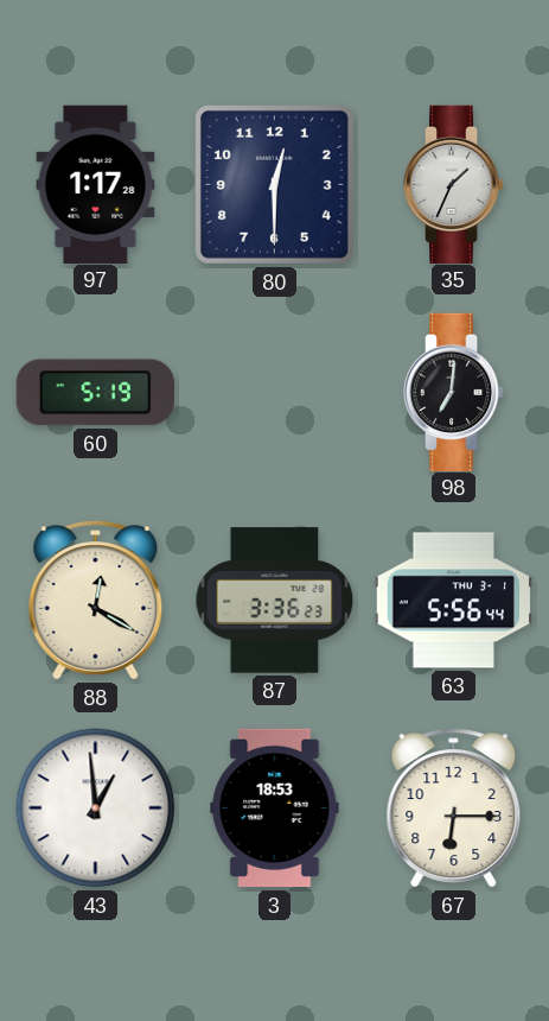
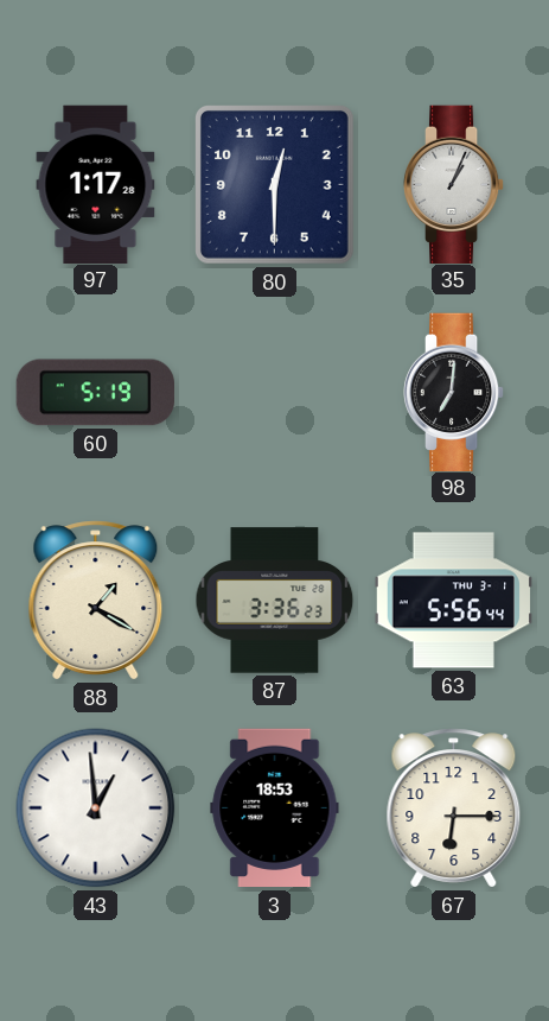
35: 1:34 -> 1:04
88: 12:20 -> 1:20
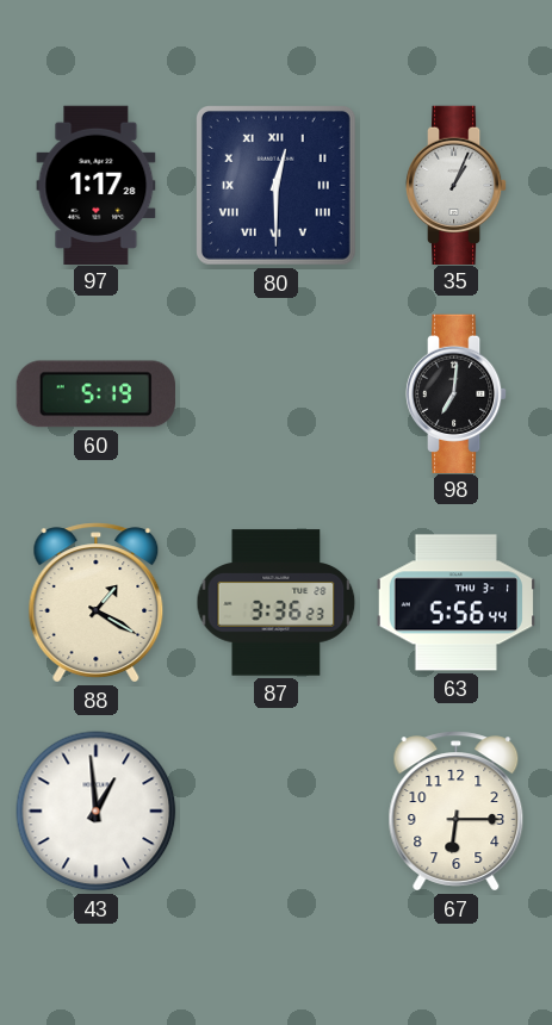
80 numerals: Arabic -> Roman
3: 18:53 -> none
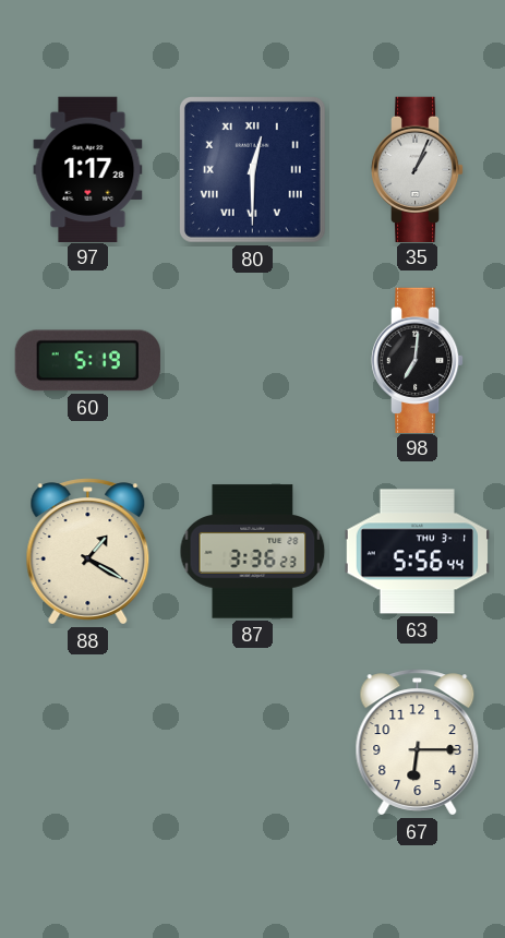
43: 12:59 -> none
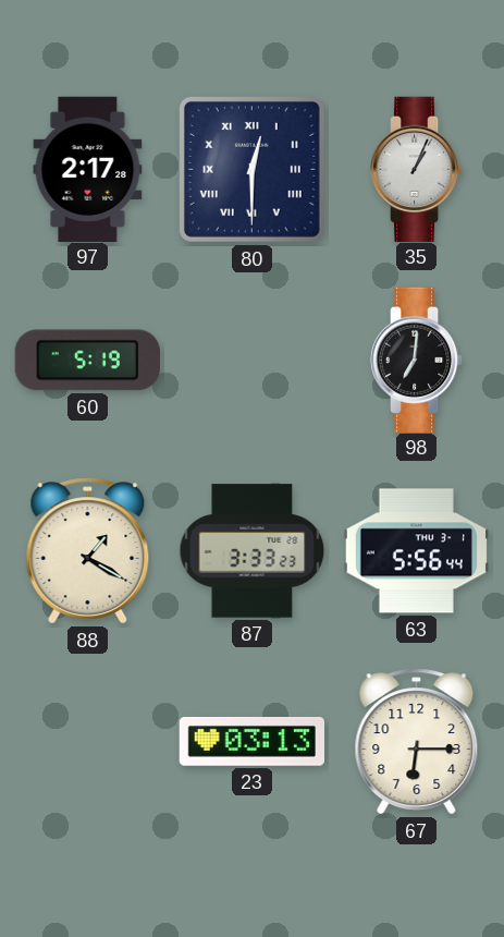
97: 1:17 -> 2:17
87: 3:36 -> 3:33
23: none -> 03:13
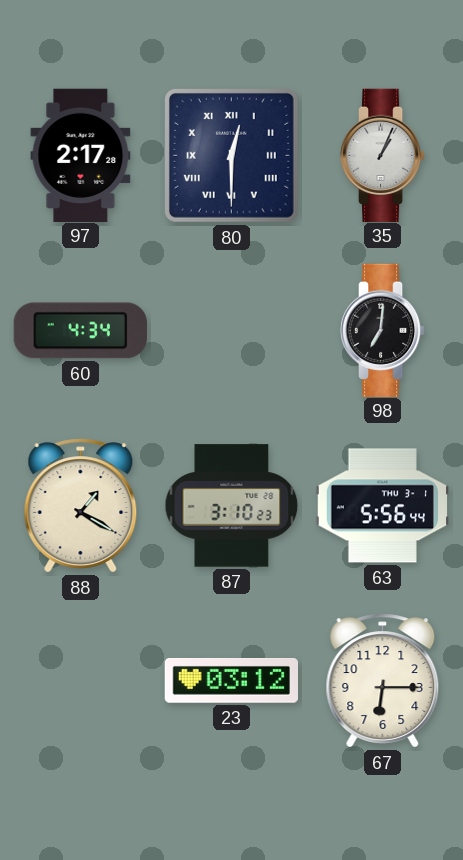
60: 5:19 -> 4:34
87: 3:33 -> 3:10
23: 03:13 -> 03:12
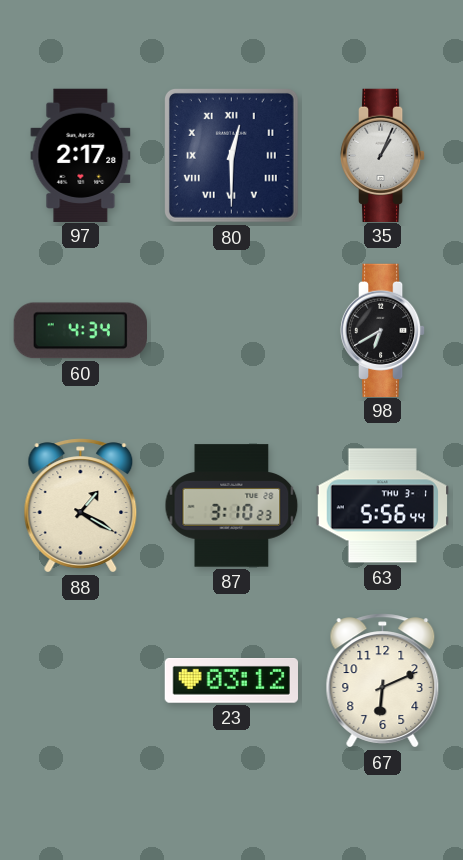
98: 7:01 -> 6:40
67: 6:15 -> 6:11
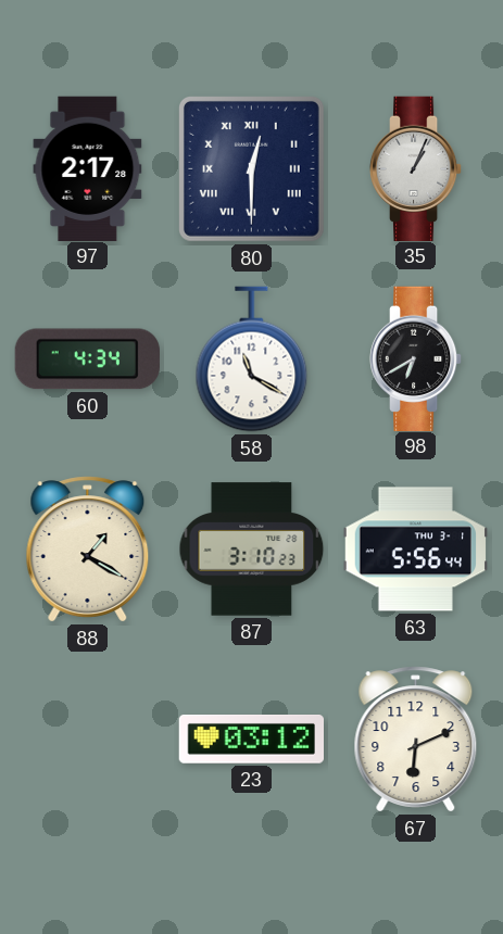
58: none -> 11:20
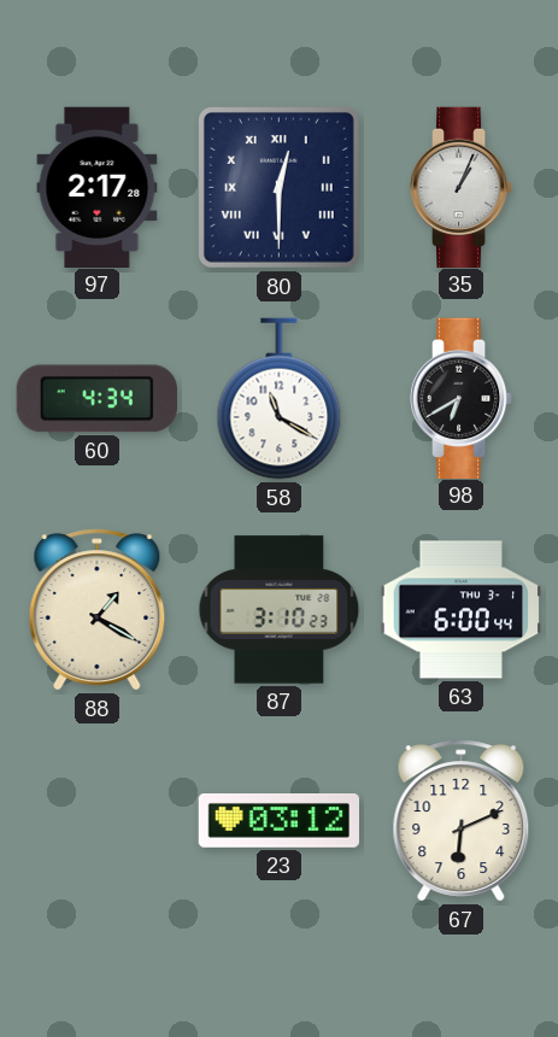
63: 5:56 -> 6:00
